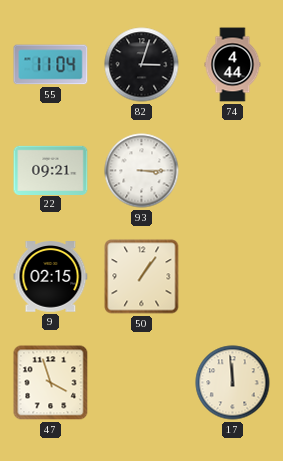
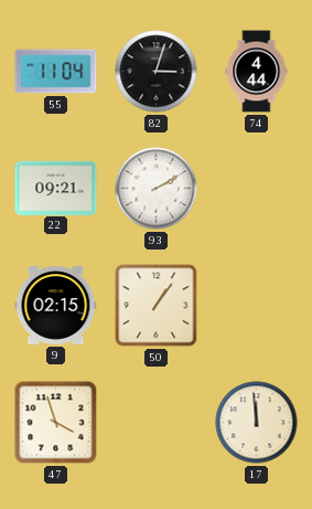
93: 3:15 -> 2:10
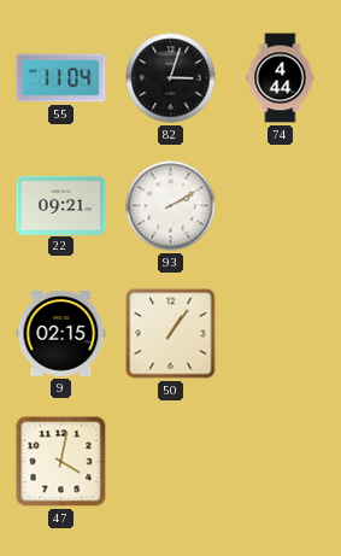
47: 3:57 -> 4:02
17: 11:59 -> none
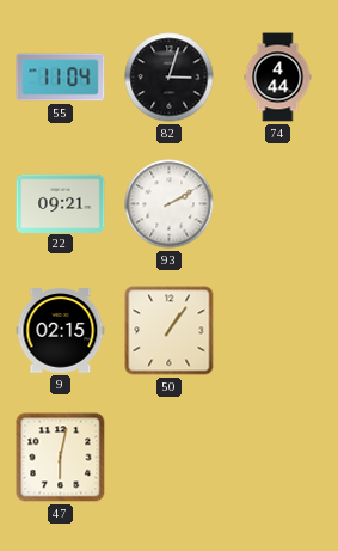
47: 4:02 -> 6:02
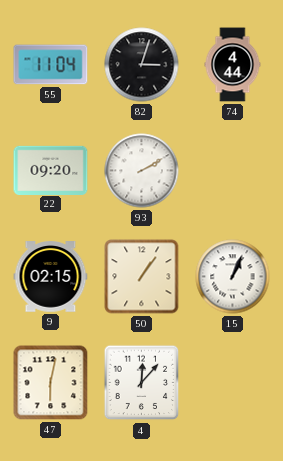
22: 09:21 -> 09:20
15: none -> 1:04
4: none -> 12:07
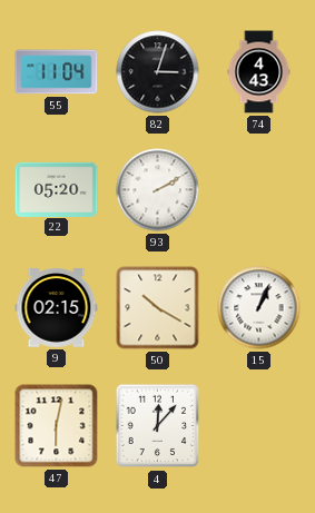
74: 4:44 -> 4:43
22: 09:20 -> 05:20
50: 1:06 -> 10:20
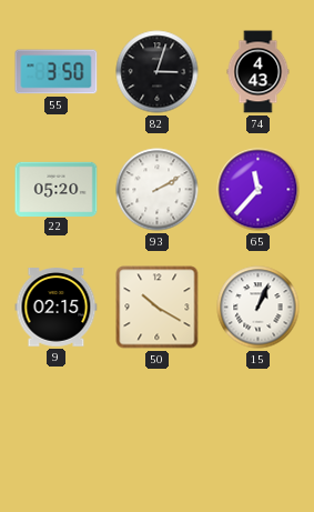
55: 11:04 -> 3:50
65: none -> 11:37
47: 6:02 -> none
4: 12:07 -> none
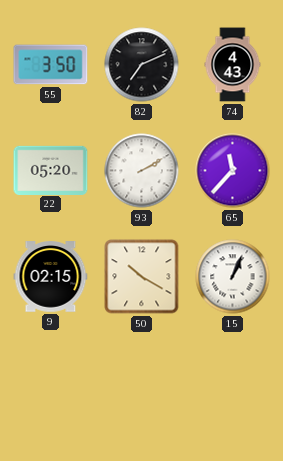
82: 3:03 -> 7:11
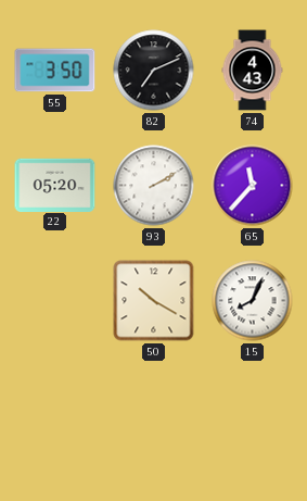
9: 02:15 -> none
15: 1:04 -> 8:04
